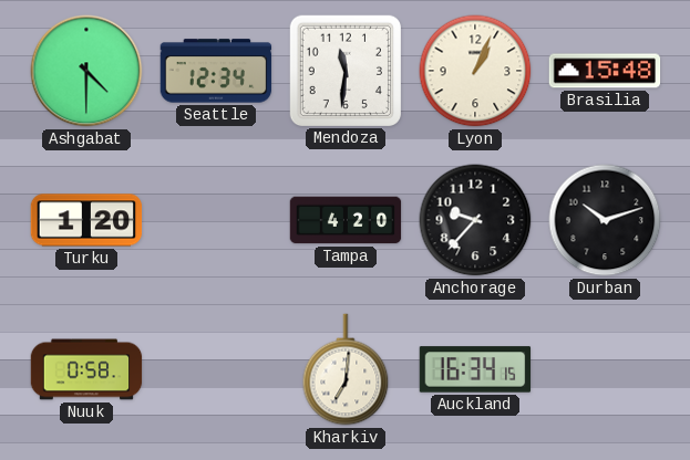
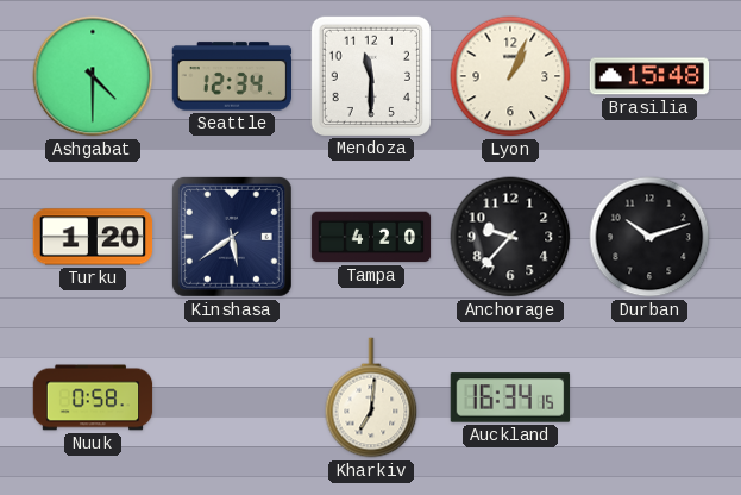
Mendoza: 11:31 -> 11:30
Kinshasa: none -> 5:39
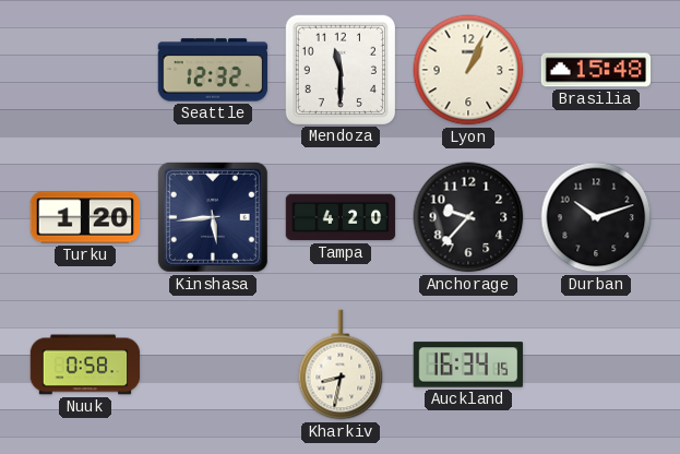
Ashgabat: 4:30 -> none
Seattle: 12:34 -> 12:32
Kinshasa: 5:39 -> 5:44
Kharkiv: 7:01 -> 8:32
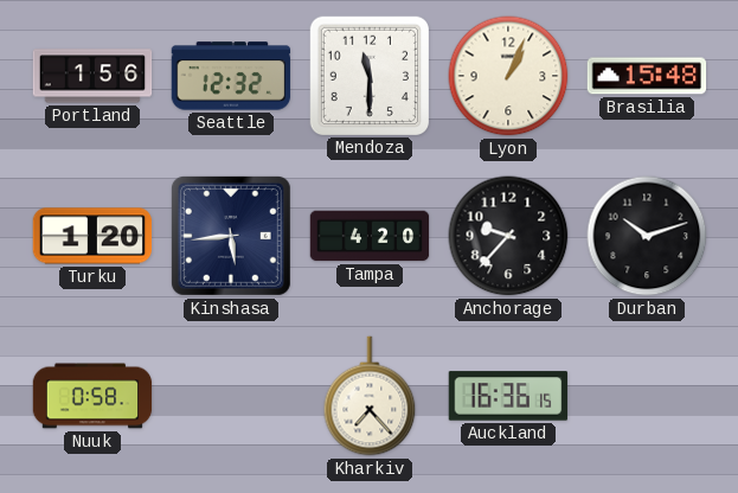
Portland: none -> 1:56
Kharkiv: 8:32 -> 7:23
Auckland: 16:34 -> 16:36
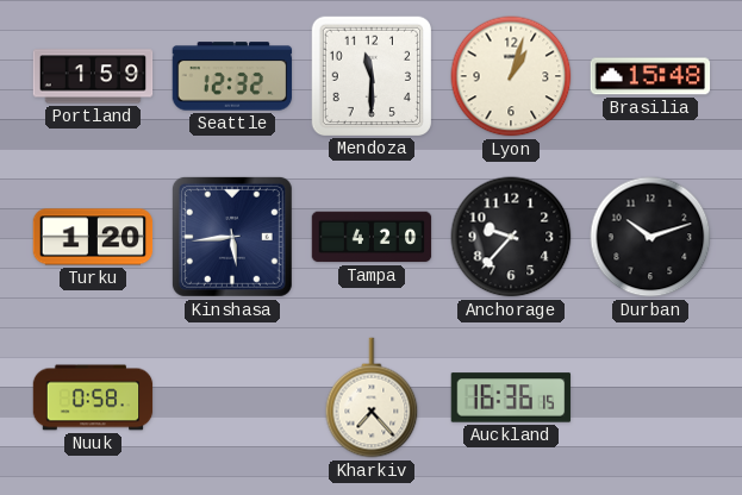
Portland: 1:56 -> 1:59
Lyon: 1:04 -> 1:03
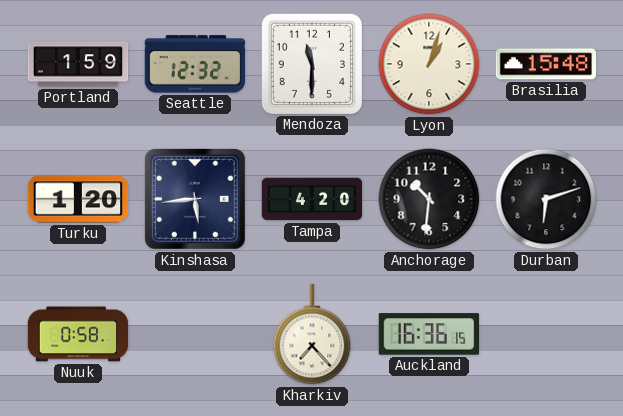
Anchorage: 9:37 -> 10:31
Durban: 10:12 -> 6:12
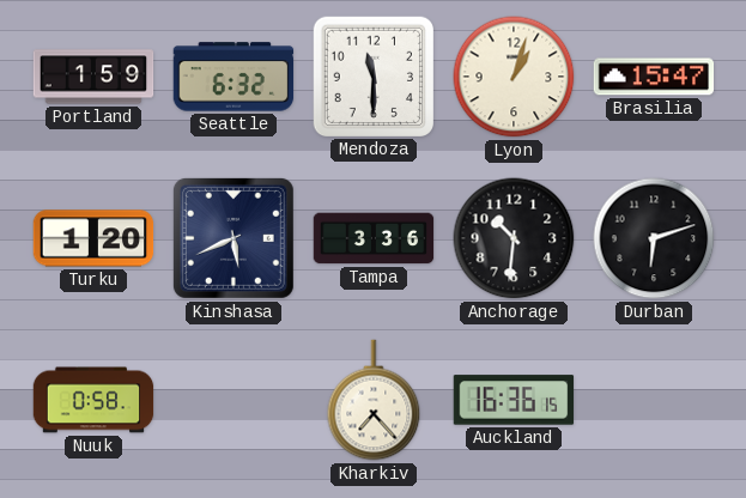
Seattle: 12:32 -> 6:32
Brasilia: 15:48 -> 15:47
Kinshasa: 5:44 -> 5:41
Tampa: 4:20 -> 3:36
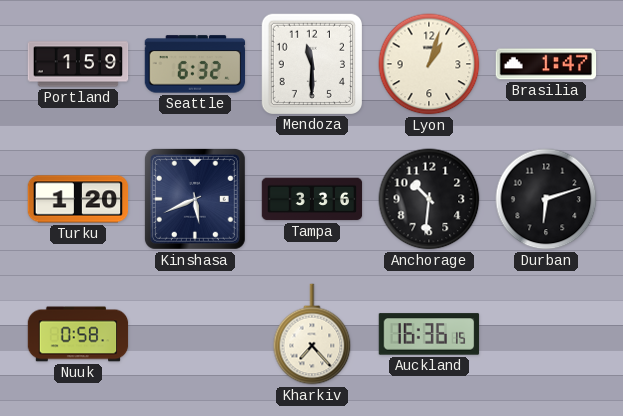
Brasilia: 15:47 -> 1:47
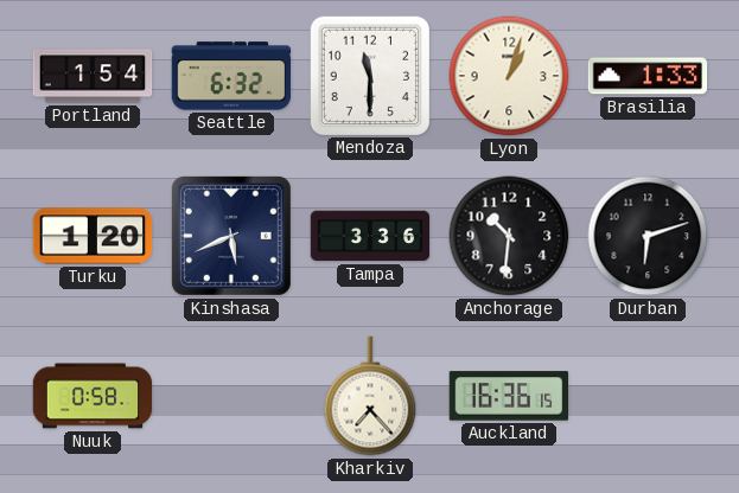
Portland: 1:59 -> 1:54
Brasilia: 1:47 -> 1:33
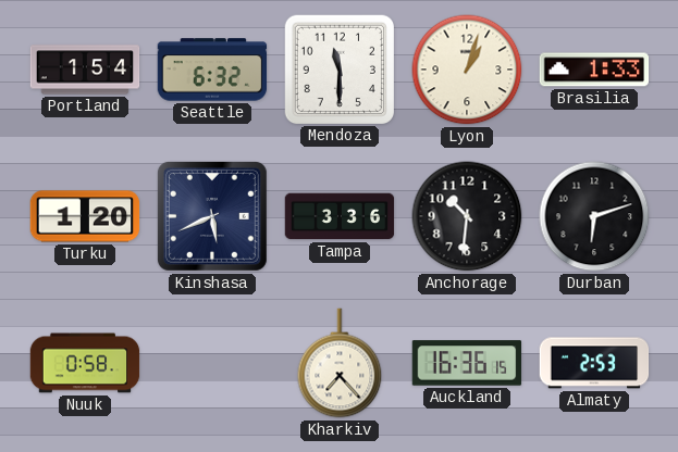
Almaty: none -> 2:53
